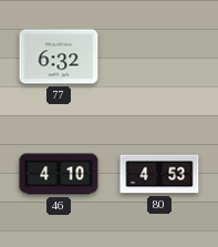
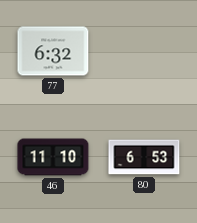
46: 4:10 -> 11:10
80: 4:53 -> 6:53
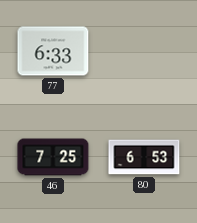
77: 6:32 -> 6:33
46: 11:10 -> 7:25
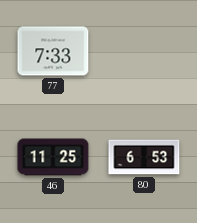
77: 6:33 -> 7:33
46: 7:25 -> 11:25
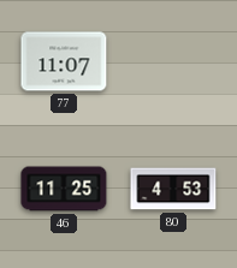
77: 7:33 -> 11:07
80: 6:53 -> 4:53
